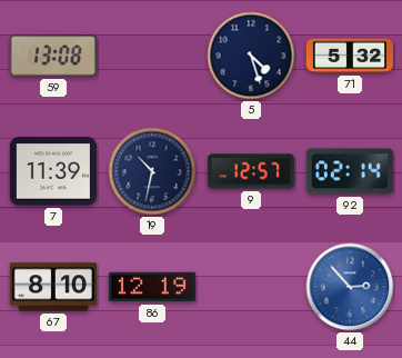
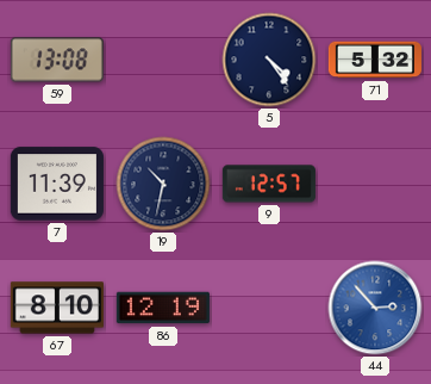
5: 4:27 -> 4:24
92: 02:14 -> none
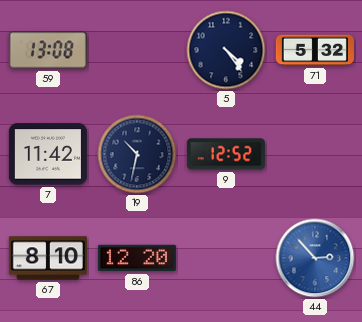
7: 11:39 -> 11:42
9: 12:57 -> 12:52
86: 12:19 -> 12:20
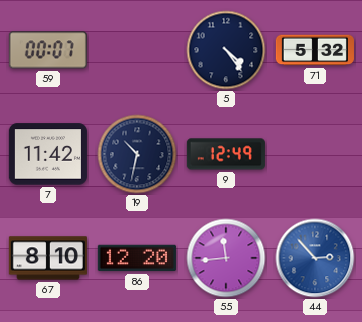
59: 13:08 -> 00:07
9: 12:52 -> 12:49
55: none -> 11:44
